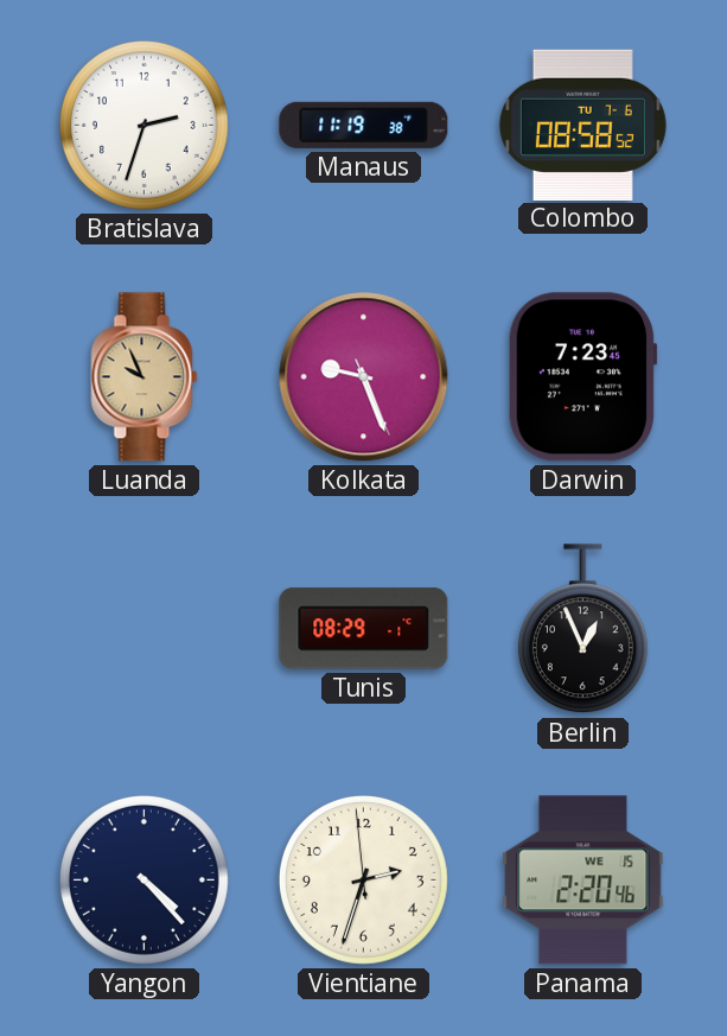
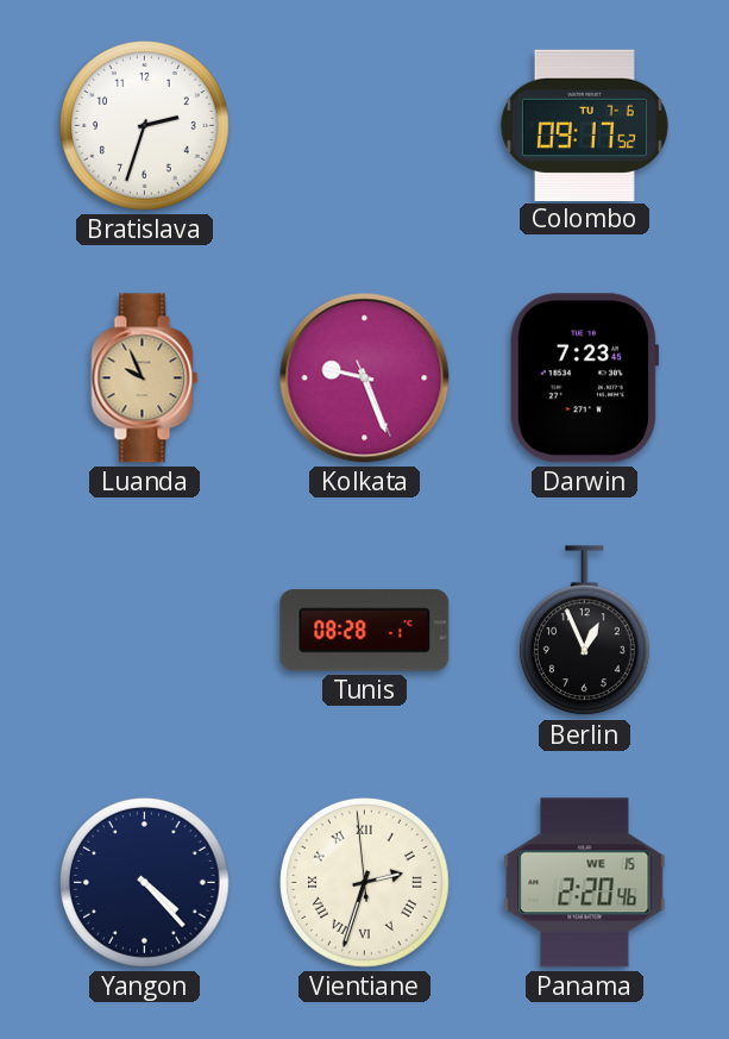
Manaus: 11:19 -> none
Colombo: 08:58 -> 09:17
Tunis: 08:29 -> 08:28
Vientiane numerals: Arabic -> Roman
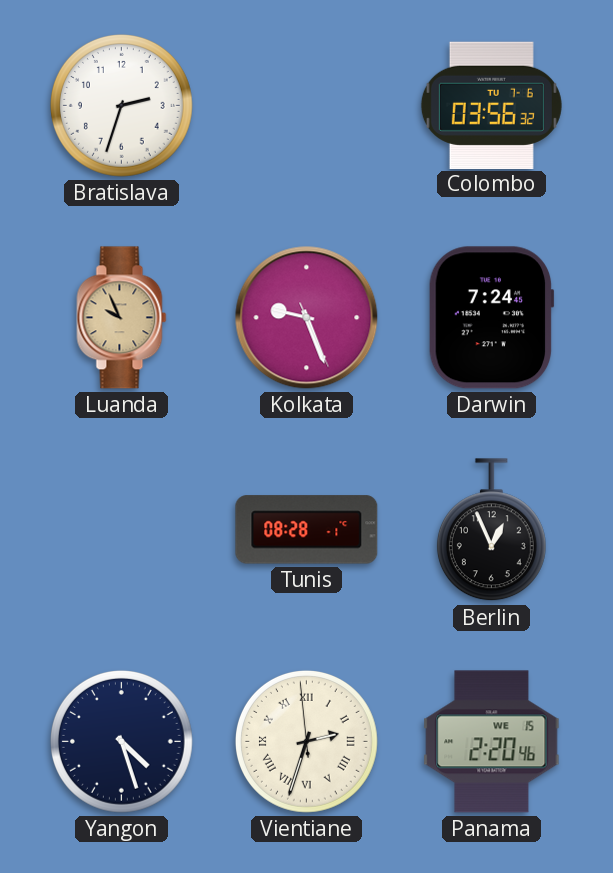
Colombo: 09:17 -> 03:56
Darwin: 7:23 -> 7:24
Yangon: 4:23 -> 4:27
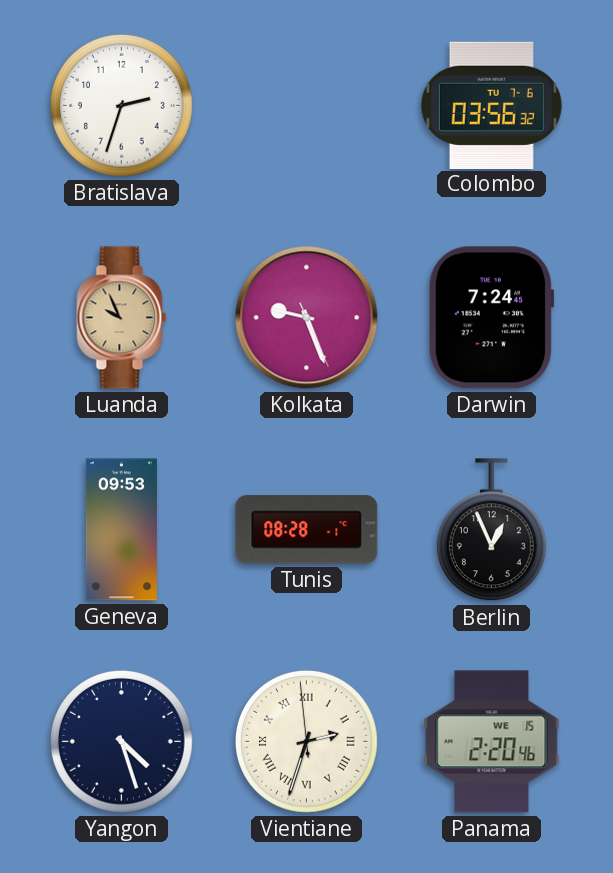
Geneva: none -> 09:53
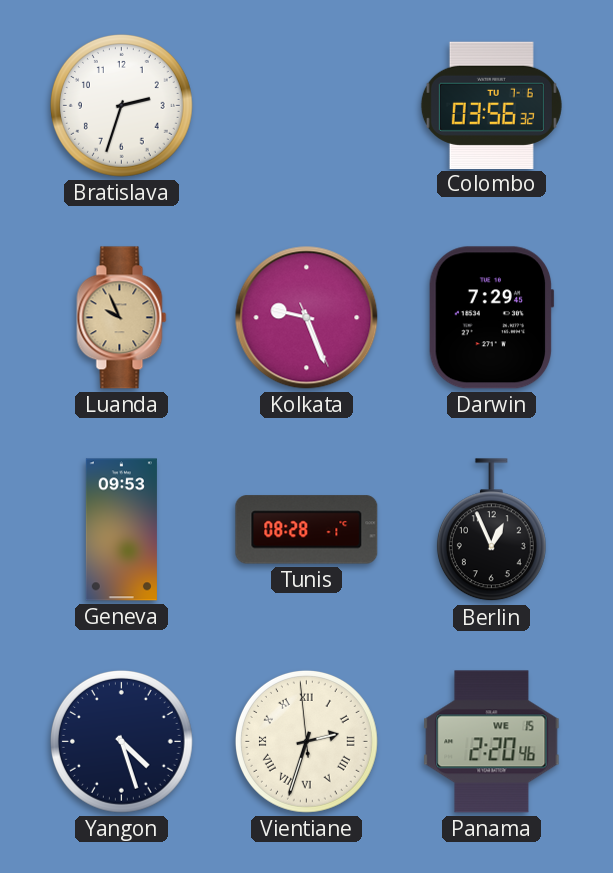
Darwin: 7:24 -> 7:29
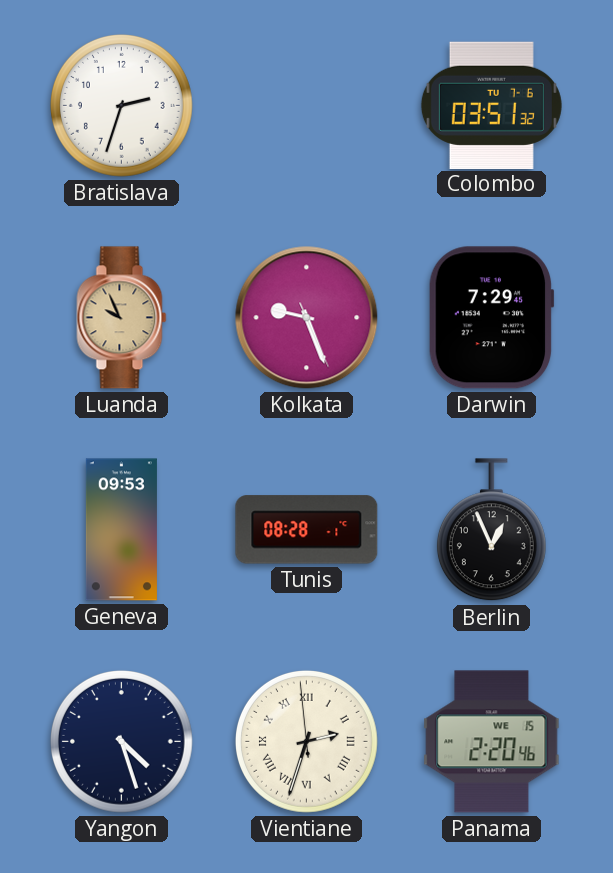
Colombo: 03:56 -> 03:51
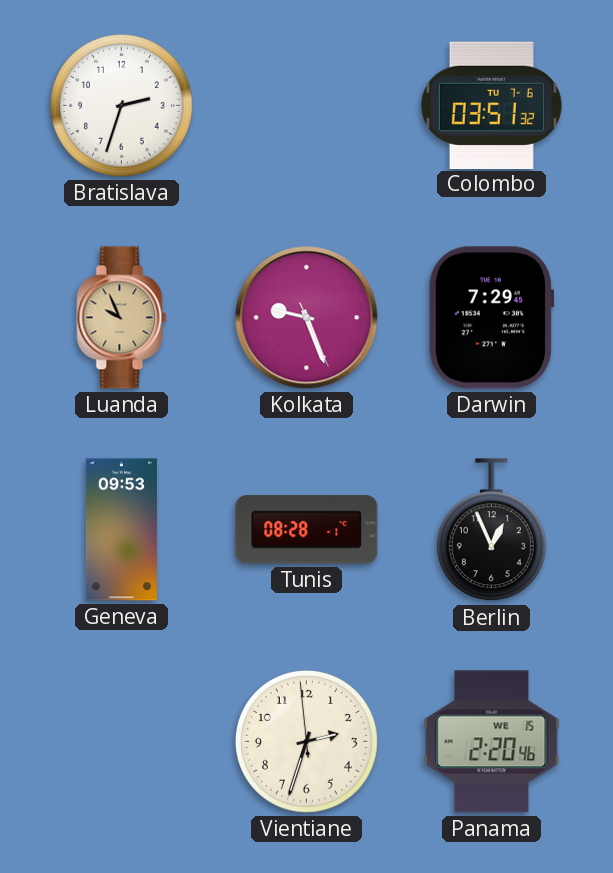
Yangon: 4:27 -> none
Vientiane numerals: Roman -> Arabic
